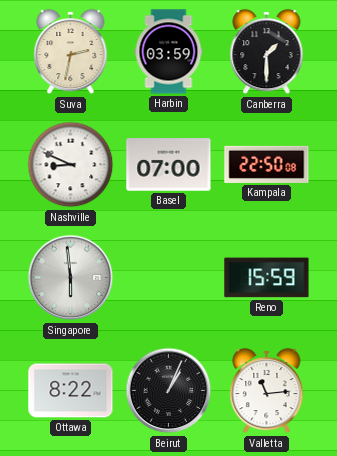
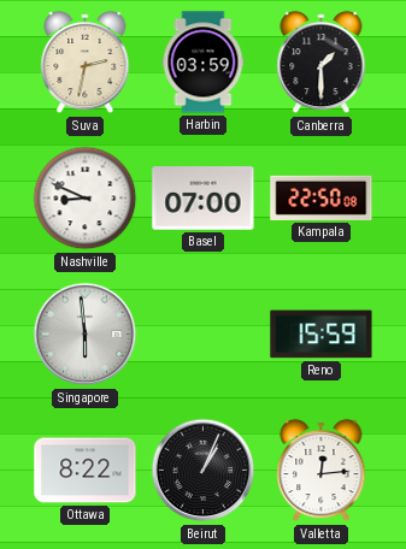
Valletta: 11:14 -> 12:14
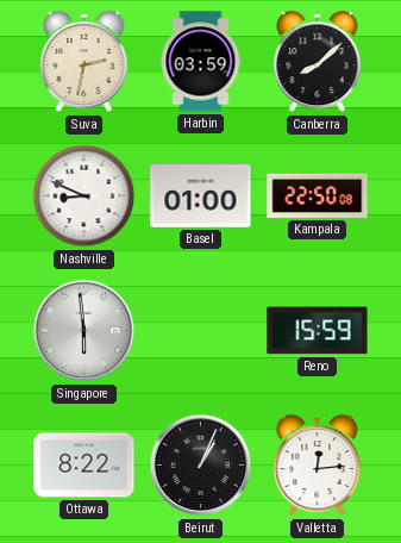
Canberra: 1:30 -> 8:08
Basel: 07:00 -> 01:00
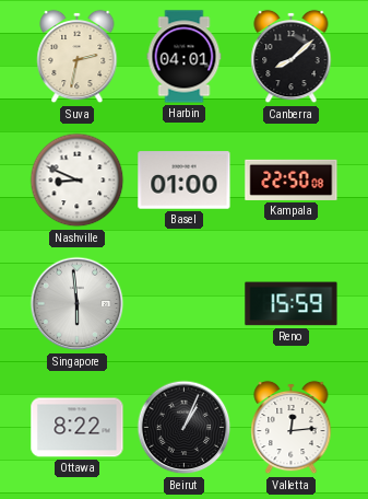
Harbin: 03:59 -> 04:01
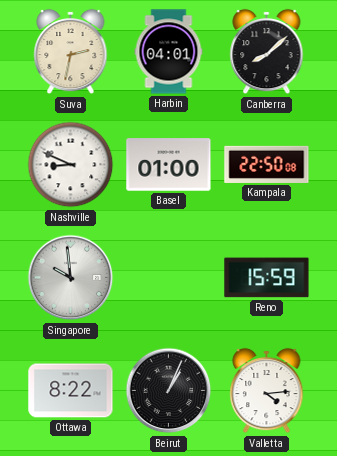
Singapore: 5:59 -> 9:59
Valletta: 12:14 -> 4:14
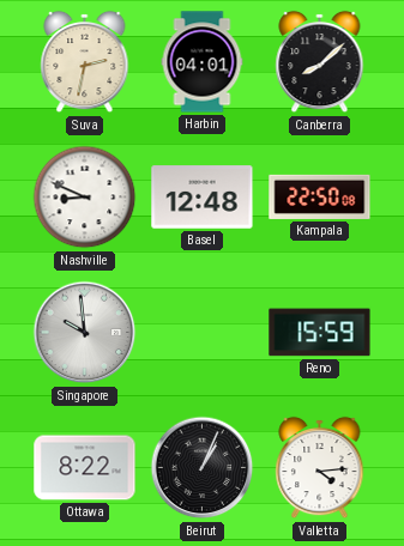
Basel: 01:00 -> 12:48
